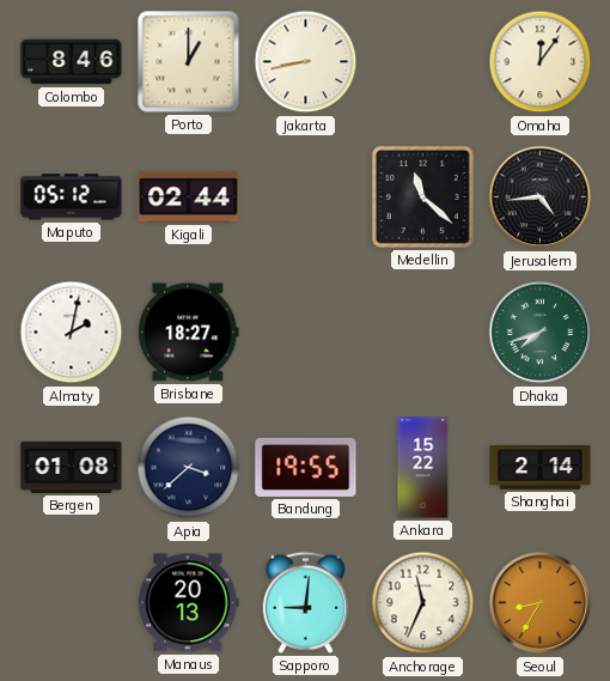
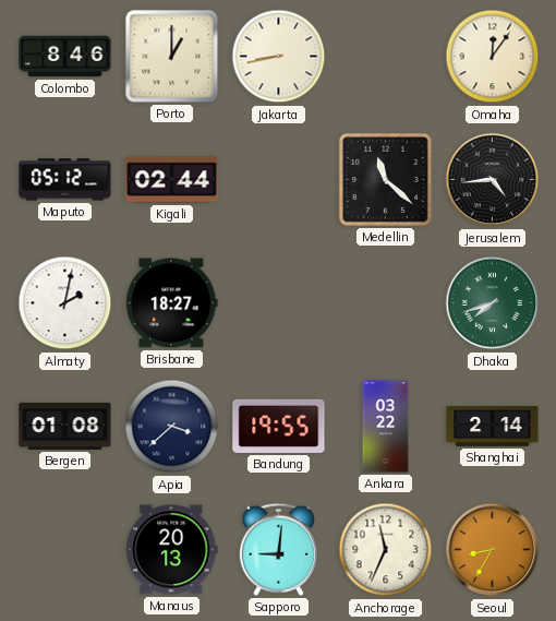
Ankara: 15:22 -> 03:22
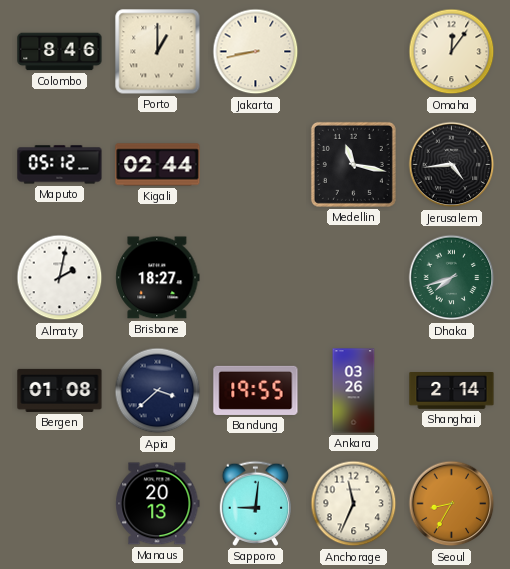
Medellin: 11:22 -> 11:17
Ankara: 03:22 -> 03:26
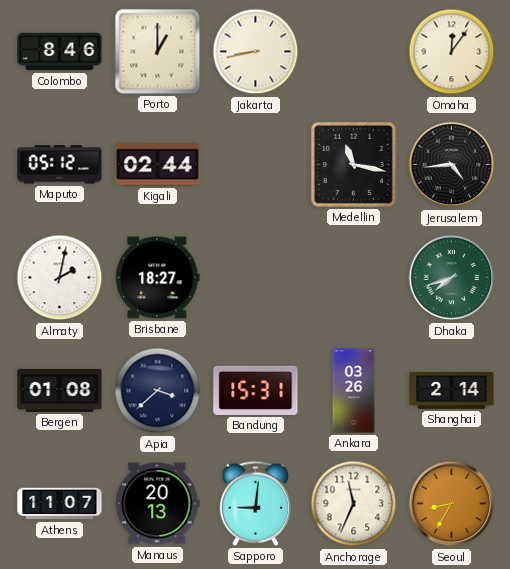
Bandung: 19:55 -> 15:31
Athens: none -> 11:07
